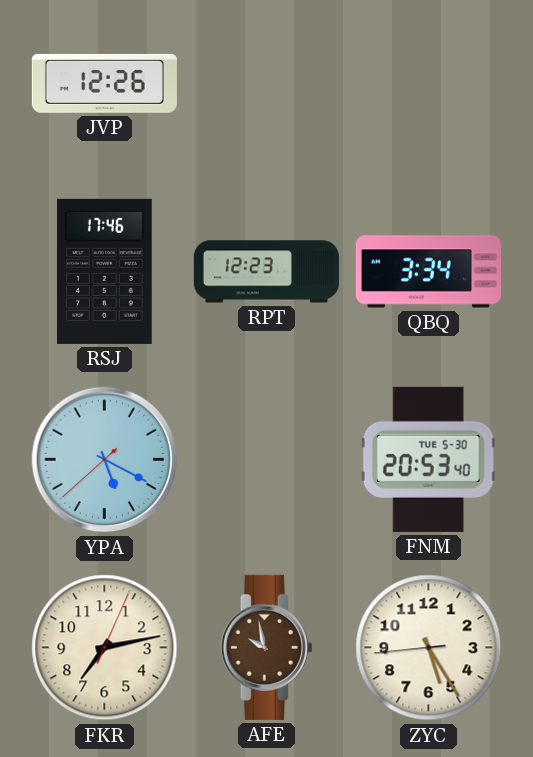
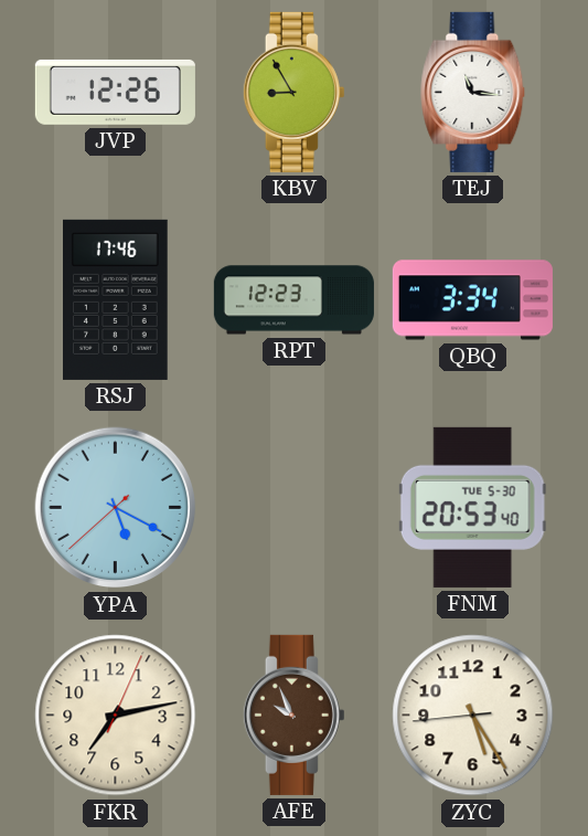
KBV: none -> 8:55
TEJ: none -> 11:16
AFE: 9:58 -> 9:56
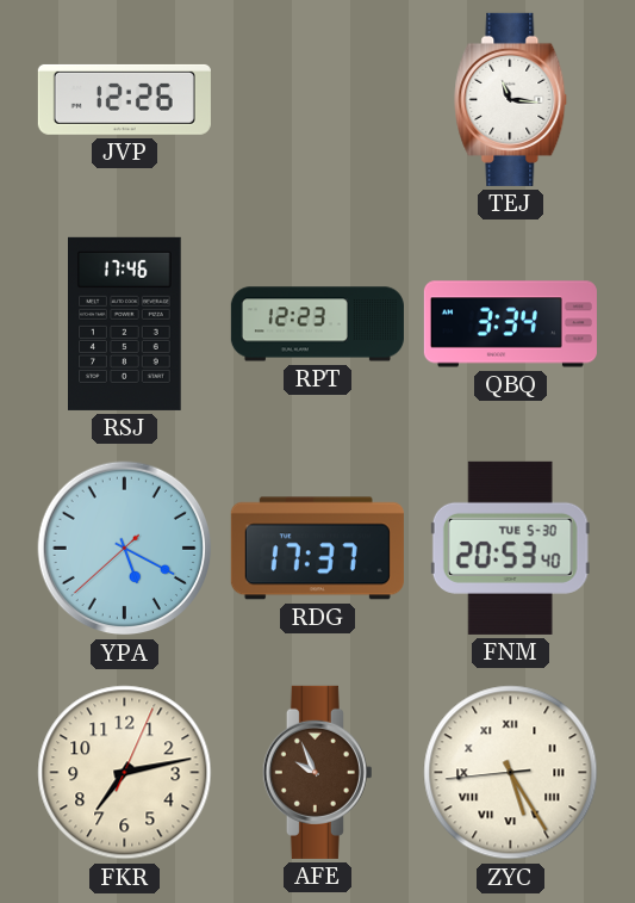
KBV: 8:55 -> none
RDG: none -> 17:37
ZYC numerals: Arabic -> Roman
